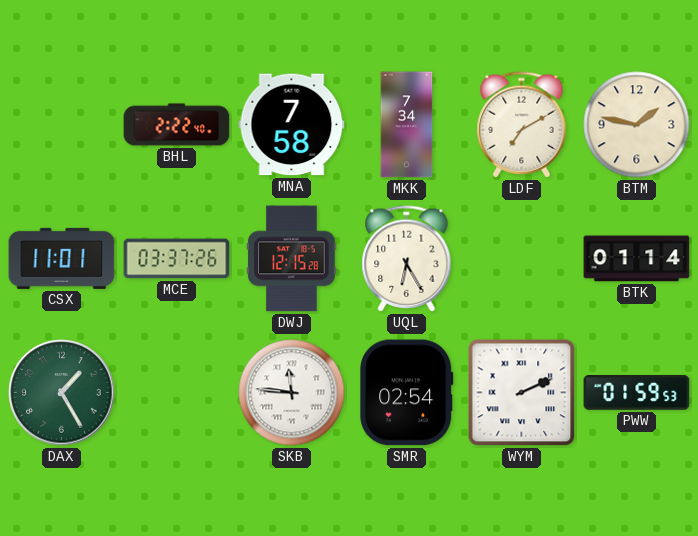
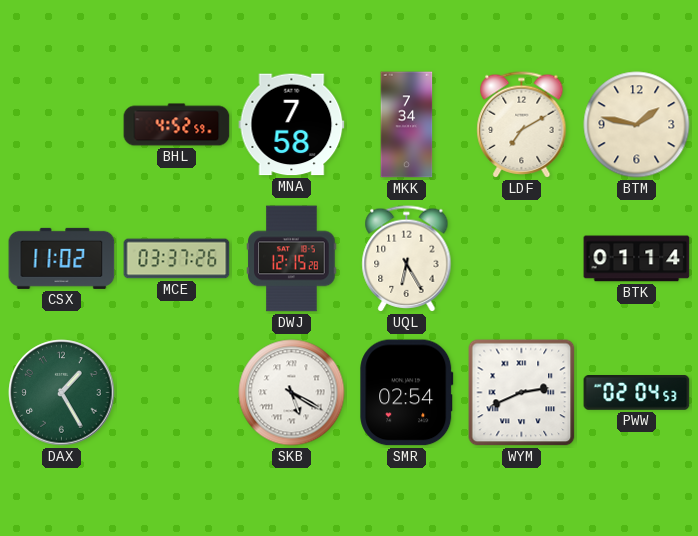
BHL: 2:22 -> 4:52
CSX: 11:01 -> 11:02
SKB: 11:46 -> 5:20
WYM: 2:11 -> 2:41
PWW: 01:59 -> 02:04
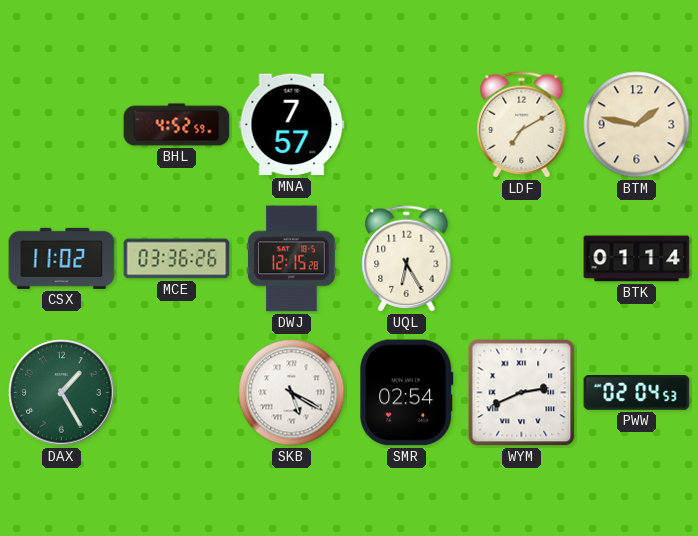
MNA: 7:58 -> 7:57
MKK: 7:34 -> none
MCE: 03:37 -> 03:36
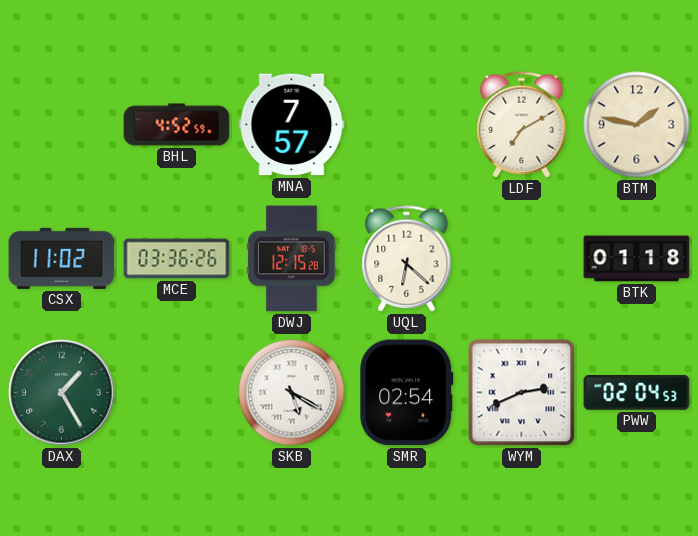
UQL: 6:25 -> 6:22
BTK: 01:14 -> 01:18
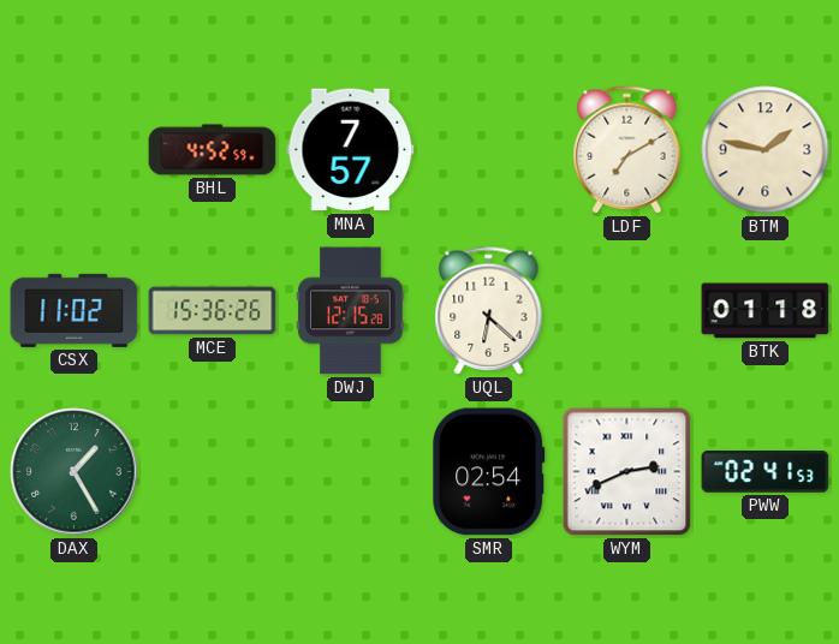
MCE: 03:36 -> 15:36
SKB: 5:20 -> none
PWW: 02:04 -> 02:41
